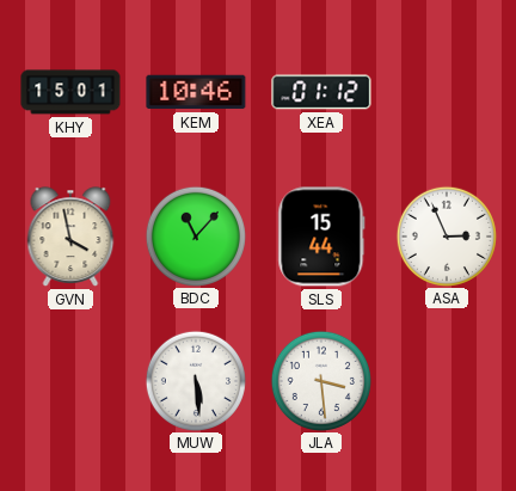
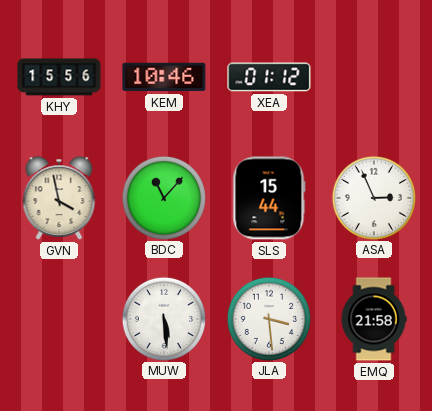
KHY: 15:01 -> 15:56
EMQ: none -> 21:58
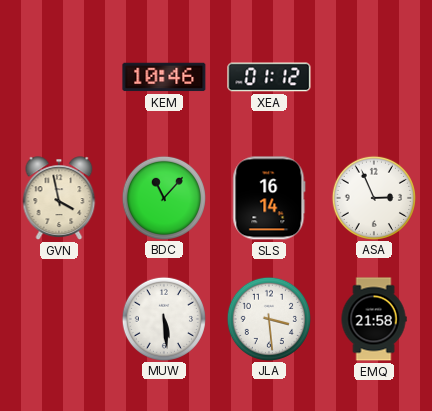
KHY: 15:56 -> none
SLS: 15:44 -> 16:14
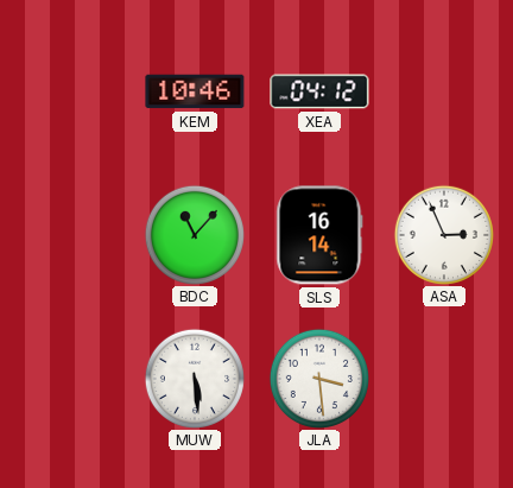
XEA: 01:12 -> 04:12
GVN: 3:58 -> none
EMQ: 21:58 -> none
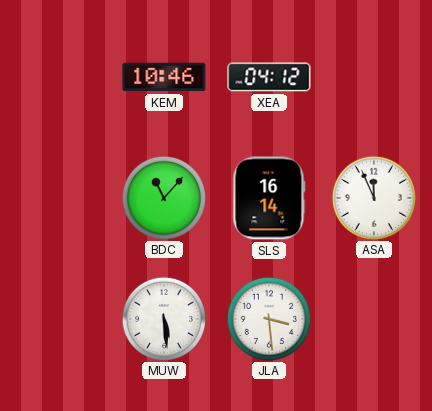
ASA: 2:56 -> 11:56
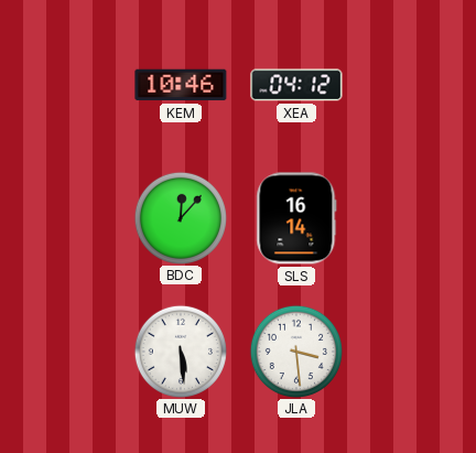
BDC: 11:07 -> 12:07
ASA: 11:56 -> none
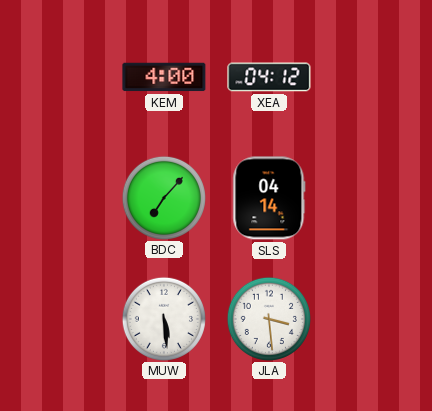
KEM: 10:46 -> 4:00
BDC: 12:07 -> 7:07
SLS: 16:14 -> 04:14
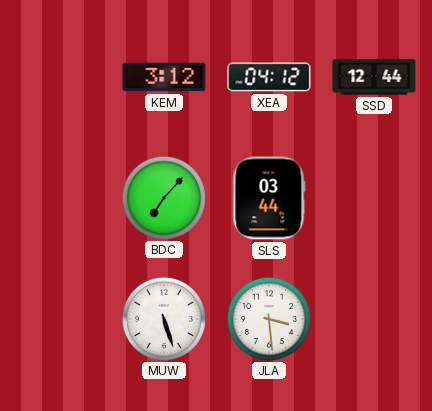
KEM: 4:00 -> 3:12
SSD: none -> 12:44
SLS: 04:14 -> 03:44
MUW: 5:29 -> 5:27
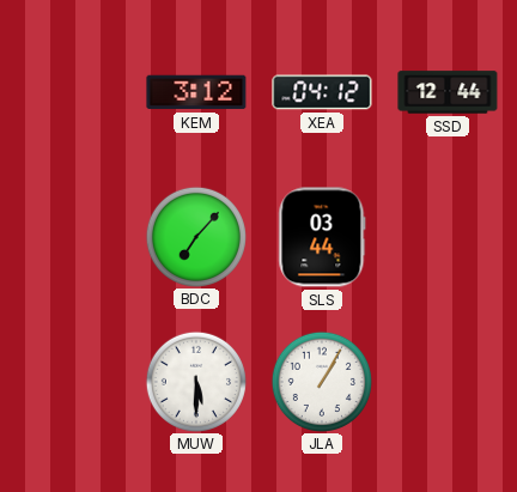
MUW: 5:27 -> 5:30
JLA: 3:29 -> 1:05
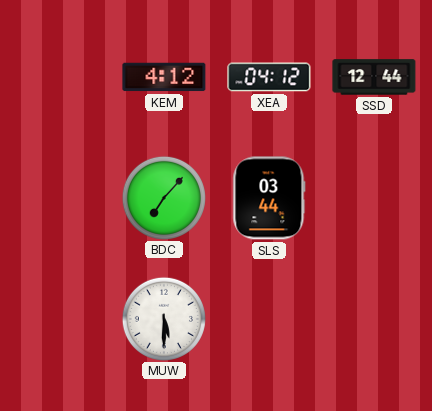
KEM: 3:12 -> 4:12
JLA: 1:05 -> none
